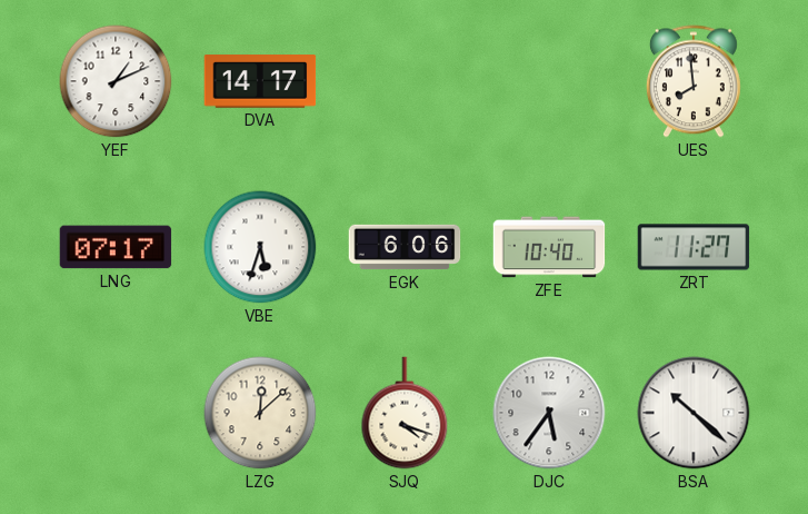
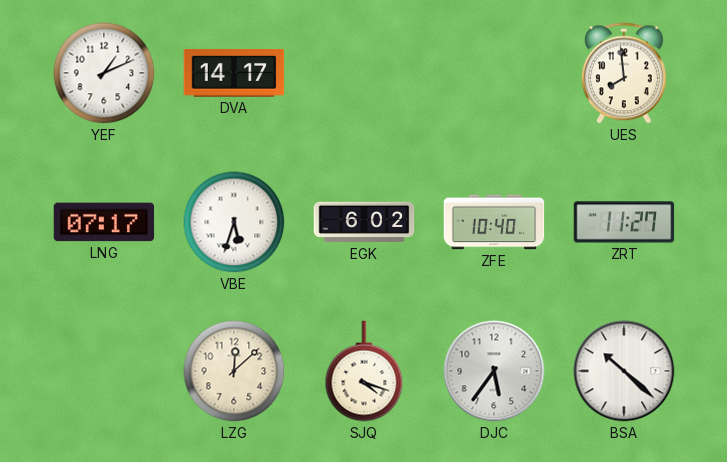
EGK: 6:06 -> 6:02
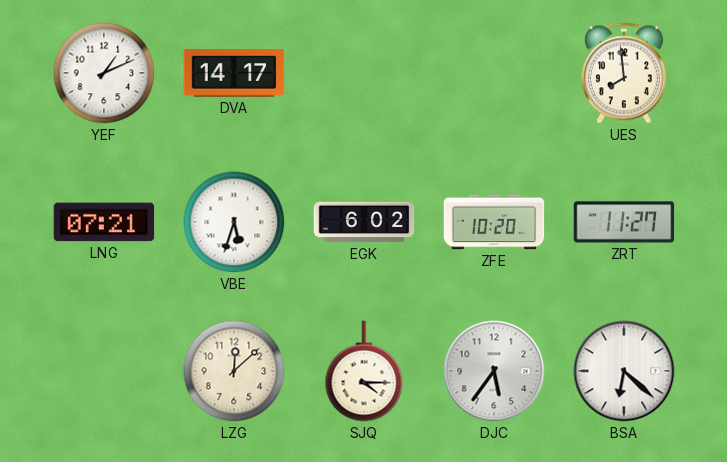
LNG: 07:17 -> 07:21
ZFE: 10:40 -> 10:20
SJQ: 4:18 -> 4:15
BSA: 10:22 -> 6:22
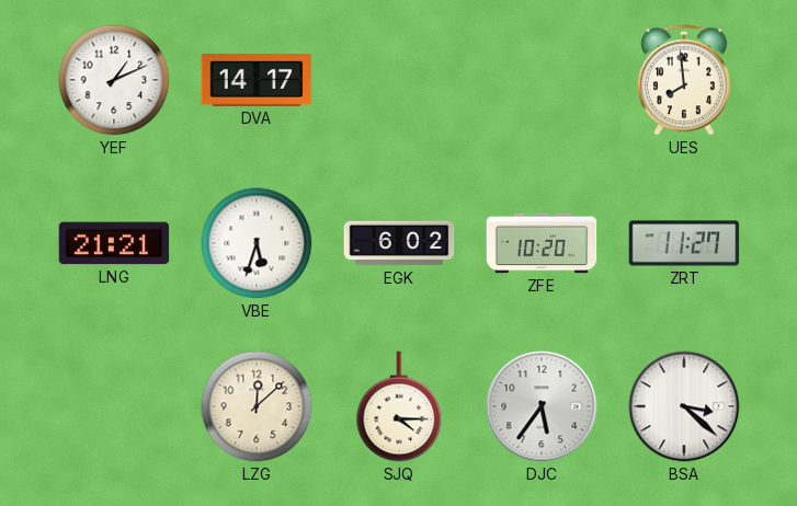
LNG: 07:21 -> 21:21
BSA: 6:22 -> 3:22
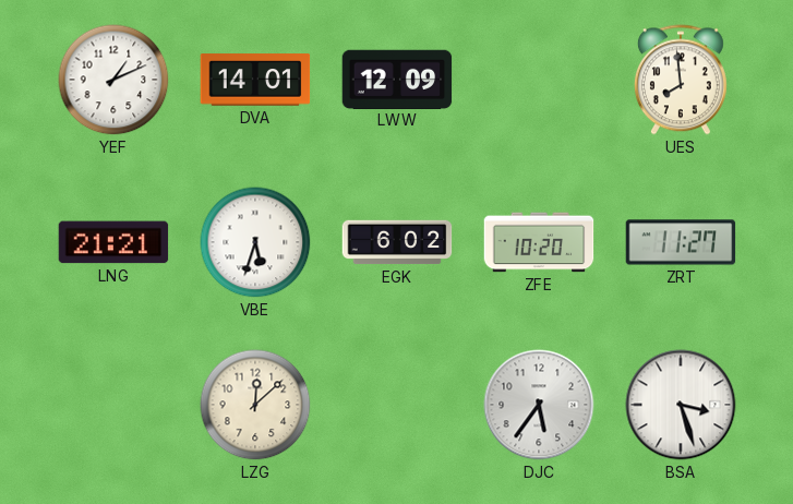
DVA: 14:17 -> 14:01
LWW: none -> 12:09
SJQ: 4:15 -> none
BSA: 3:22 -> 3:27
